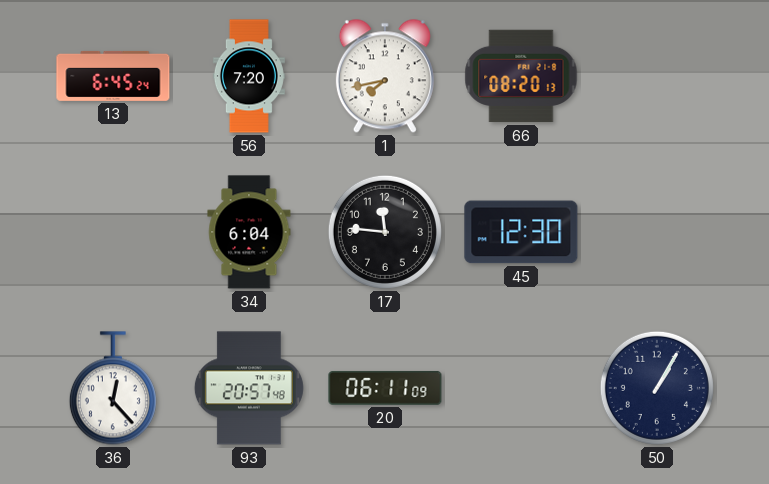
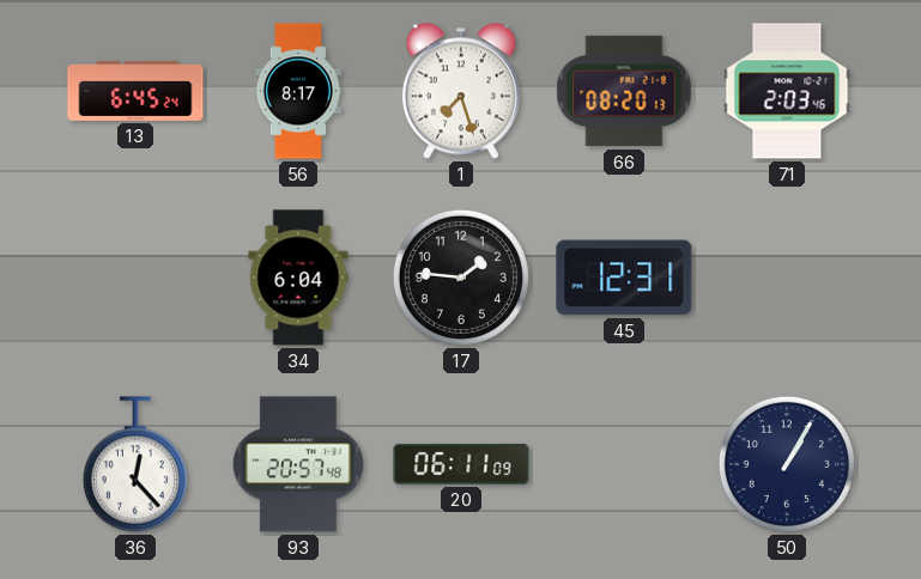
56: 7:20 -> 8:17
1: 7:43 -> 7:27
71: none -> 2:03
17: 11:46 -> 1:46
45: 12:30 -> 12:31
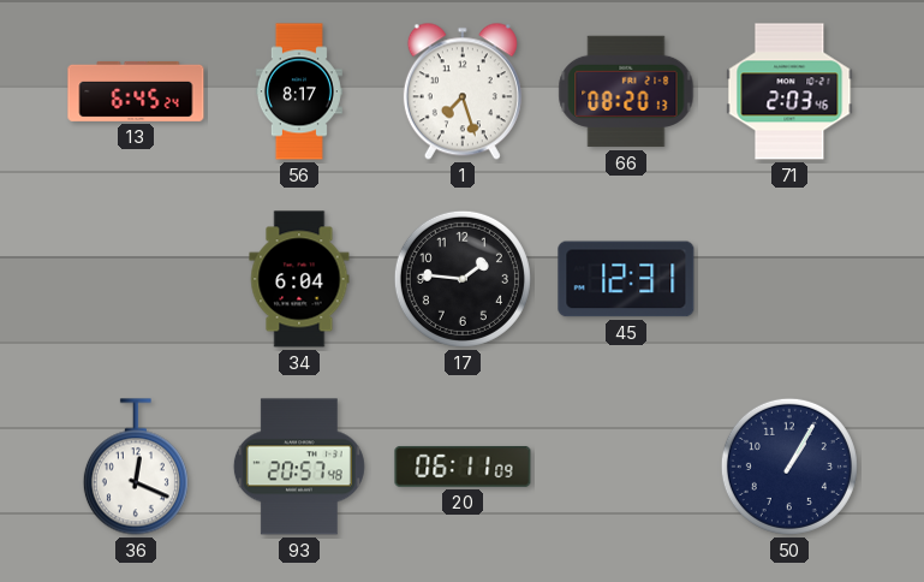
36: 12:23 -> 12:19
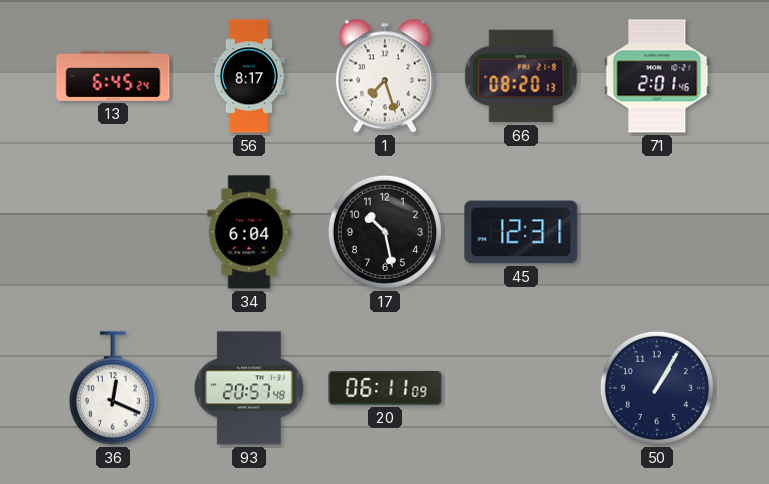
71: 2:03 -> 2:01
17: 1:46 -> 10:28
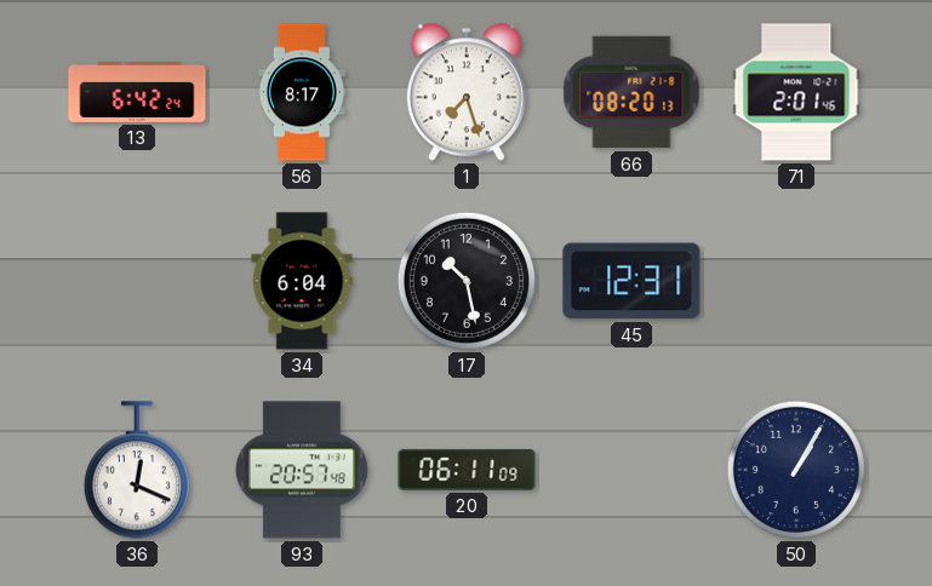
13: 6:45 -> 6:42
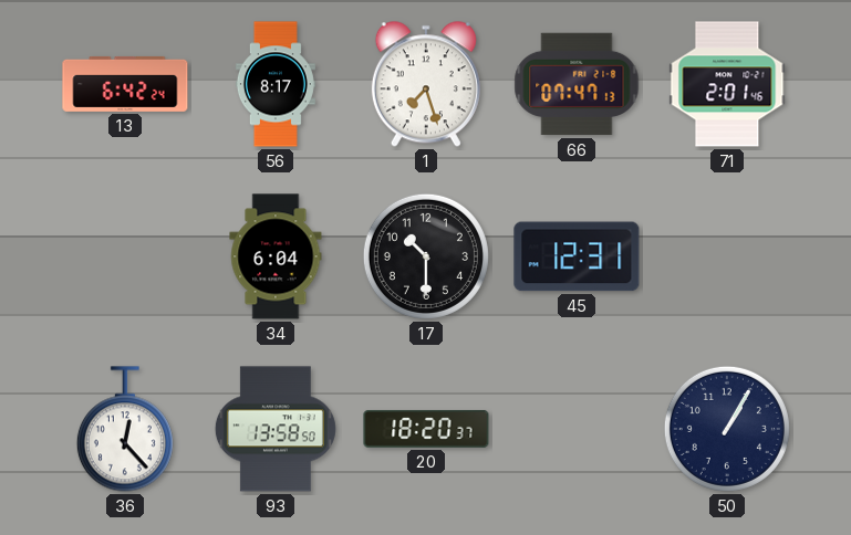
66: 08:20 -> 07:47
17: 10:28 -> 10:30
36: 12:19 -> 12:23
93: 20:57 -> 13:58
20: 06:11 -> 18:20
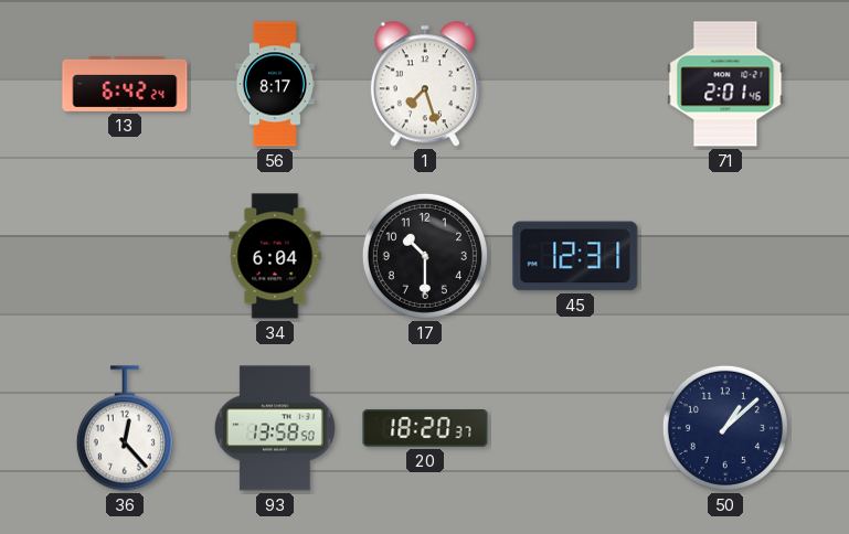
66: 07:47 -> none
50: 1:05 -> 1:08
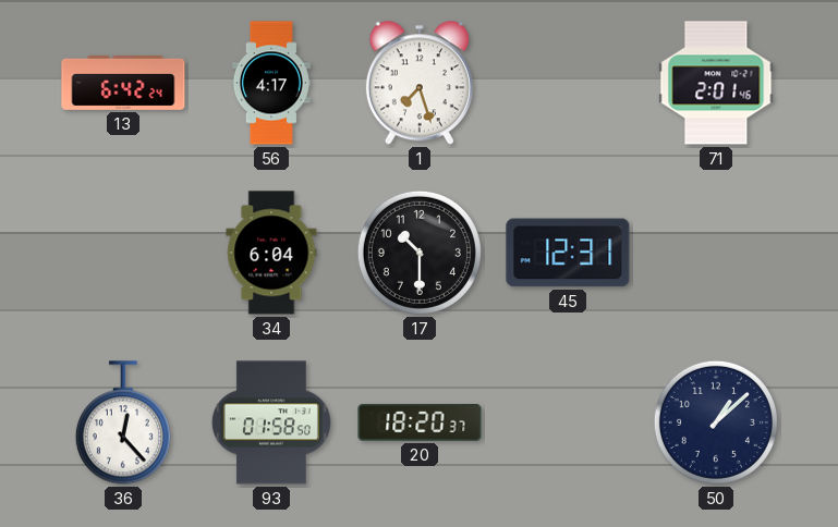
56: 8:17 -> 4:17
93: 13:58 -> 01:58
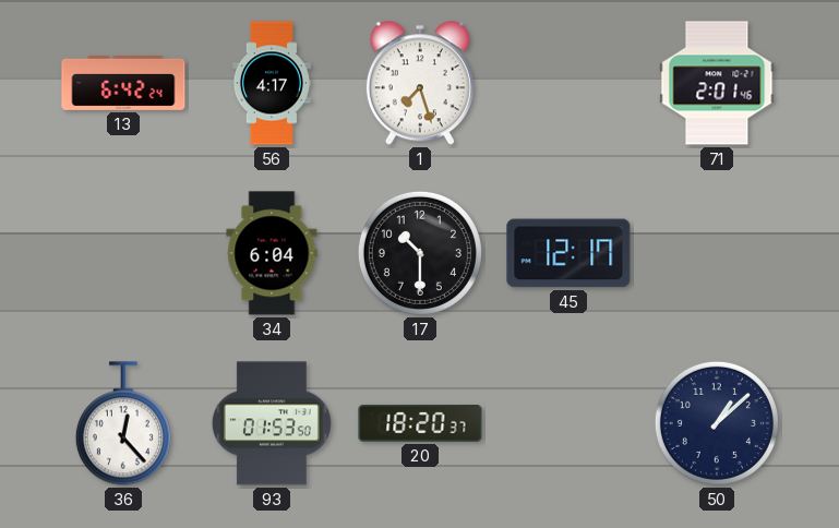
45: 12:31 -> 12:17
93: 01:58 -> 01:53
